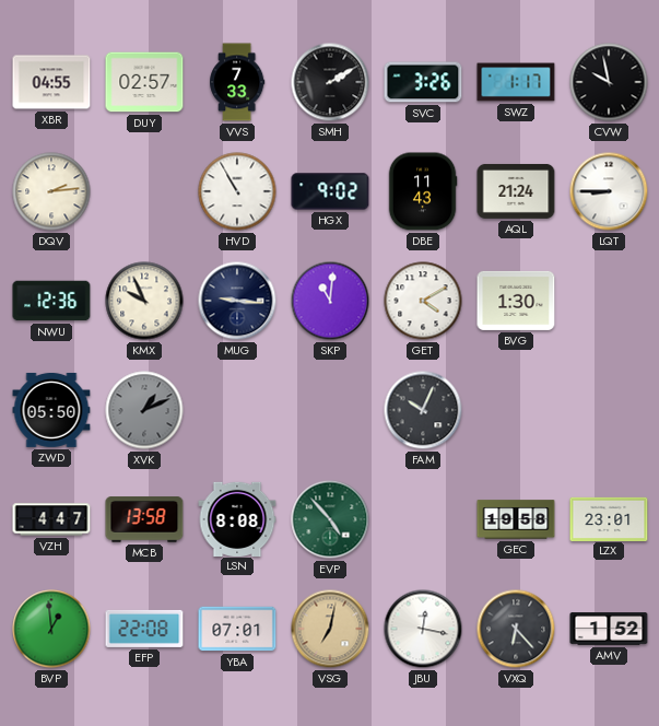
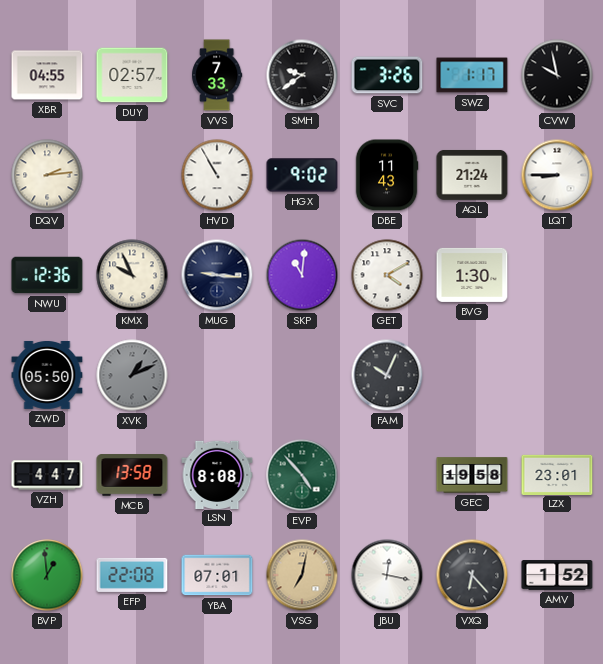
SMH: 2:10 -> 9:39
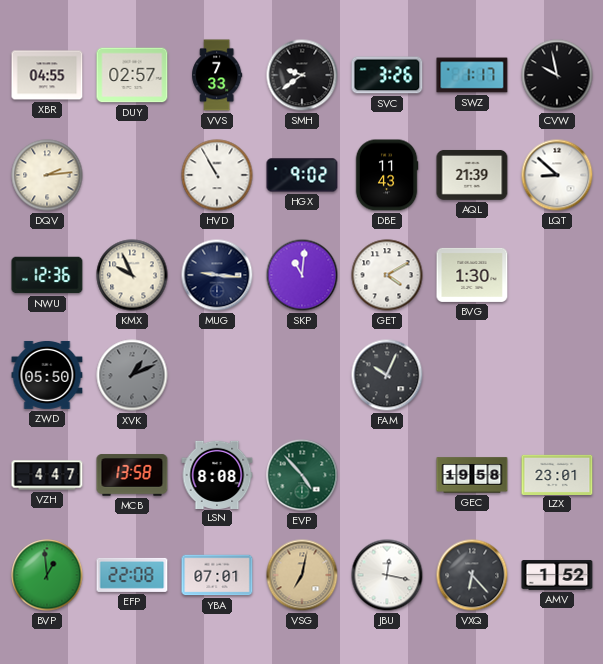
AQL: 21:24 -> 21:39
LQT: 8:45 -> 8:52
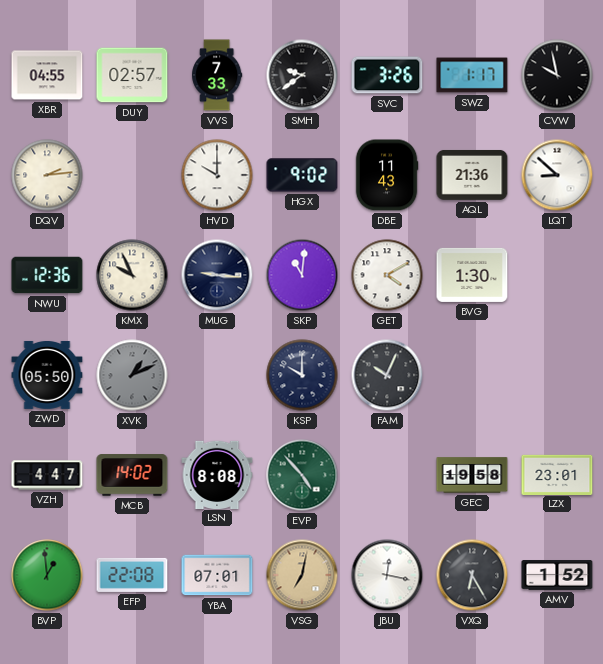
HVD: 10:55 -> 10:00
AQL: 21:39 -> 21:36
KSP: none -> 10:00
MCB: 13:58 -> 14:02
VXQ: 6:23 -> 6:25
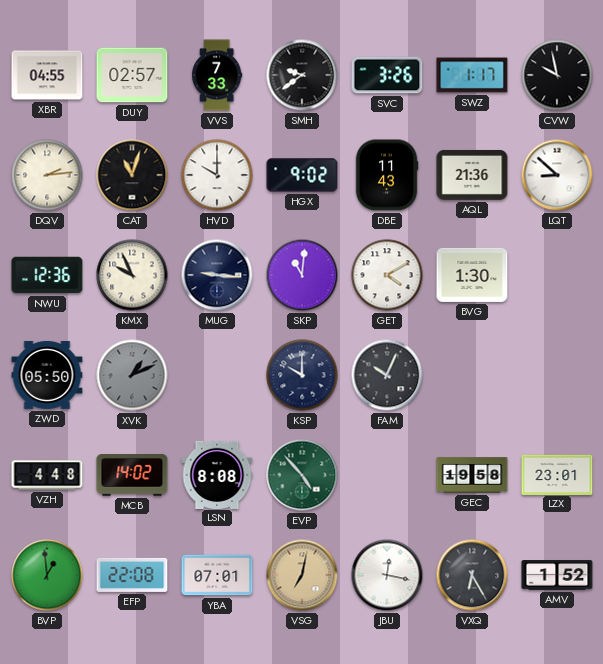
CAT: none -> 11:03
VZH: 4:47 -> 4:48
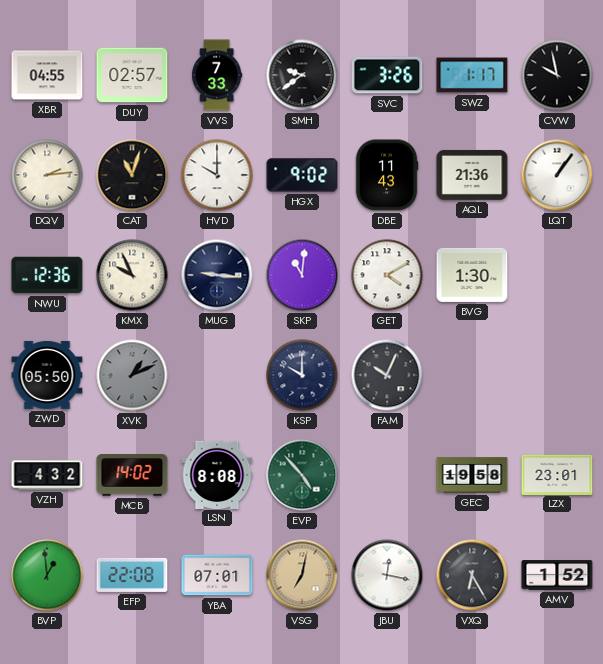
LQT: 8:52 -> 1:06
VZH: 4:48 -> 4:32
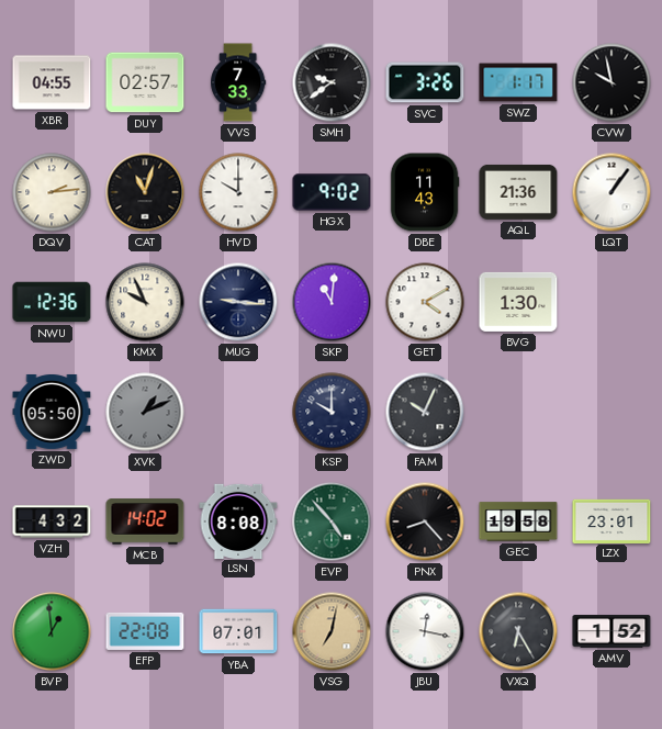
PNX: none -> 8:23
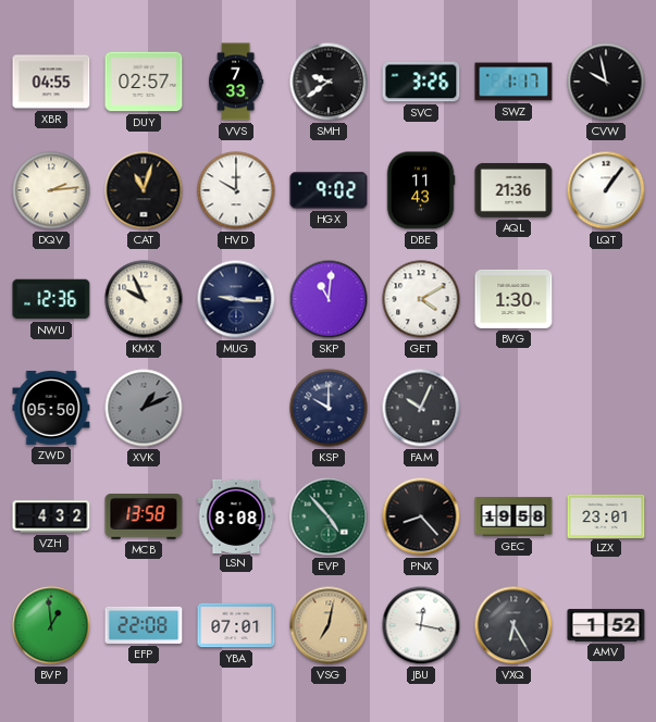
MCB: 14:02 -> 13:58
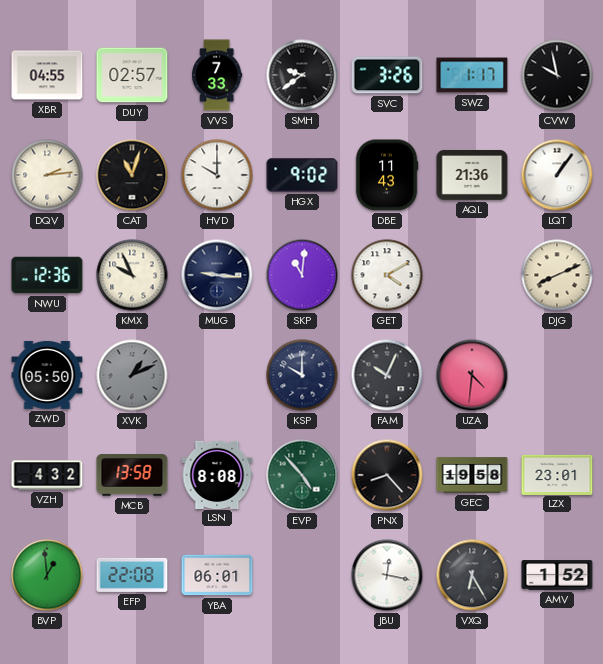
BVG: 1:30 -> none
DJG: none -> 8:11
UZA: none -> 4:31
YBA: 07:01 -> 06:01
VSG: 7:02 -> none
